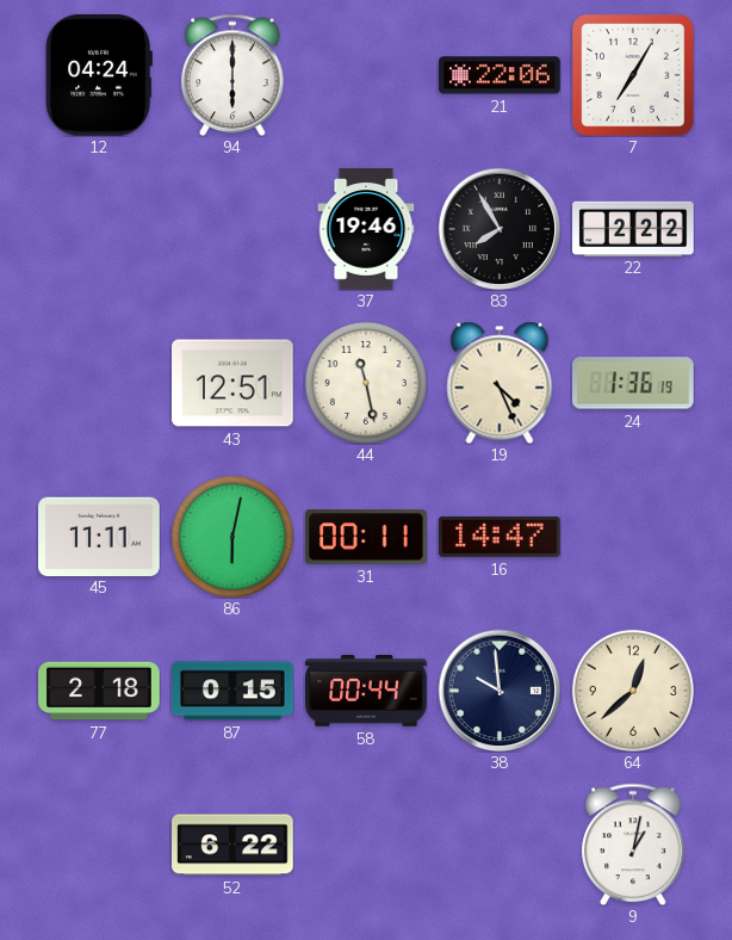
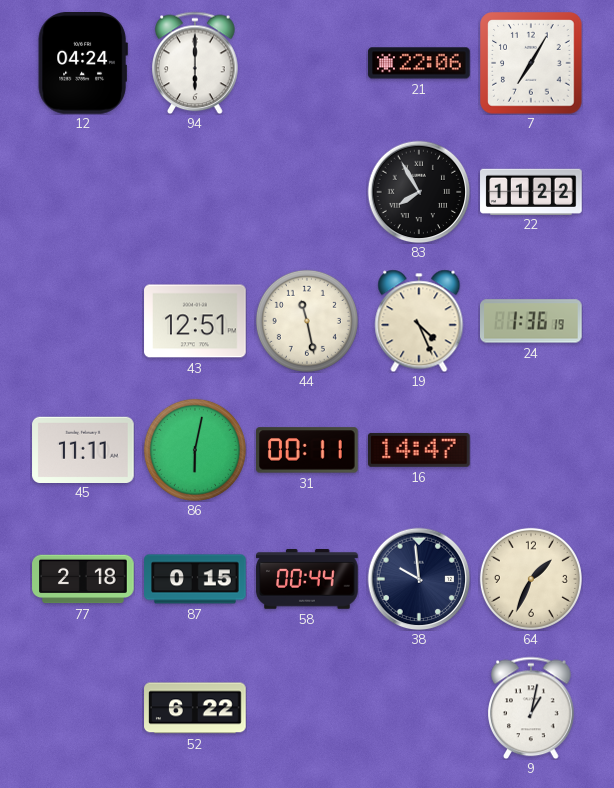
37: 19:46 -> none
22: 2:22 -> 11:22
64: 12:38 -> 1:34
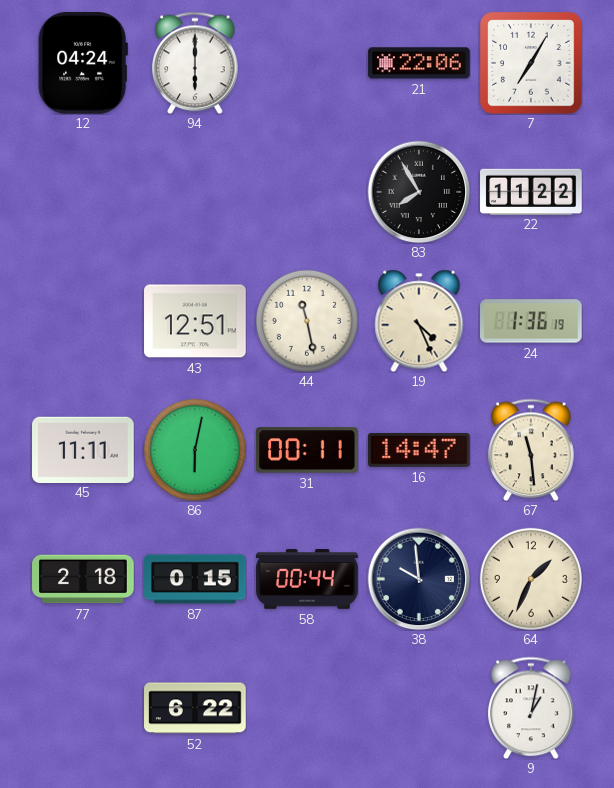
67: none -> 11:29
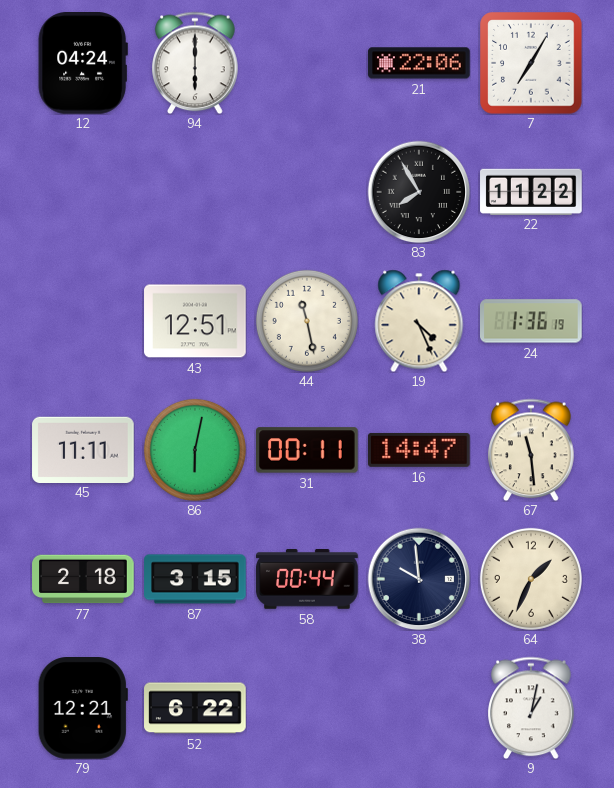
87: 0:15 -> 3:15
79: none -> 12:21
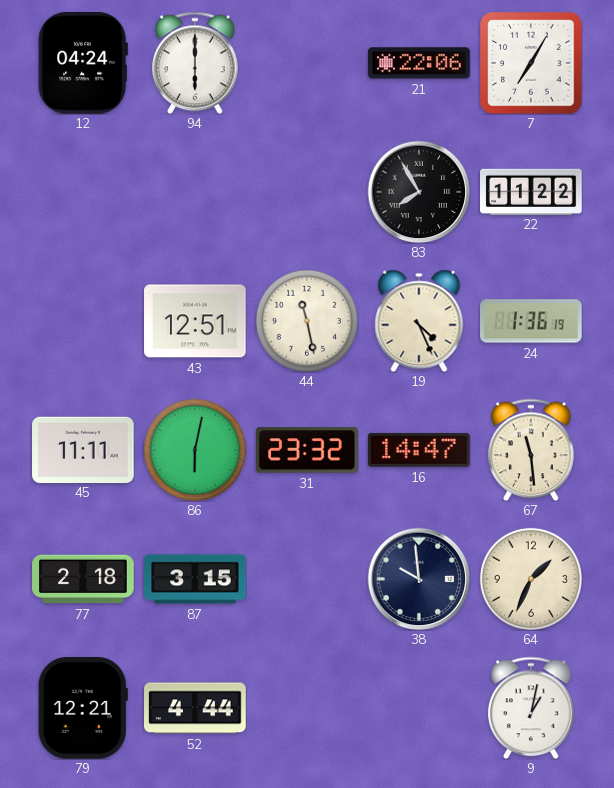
31: 00:11 -> 23:32
58: 00:44 -> none
52: 6:22 -> 4:44
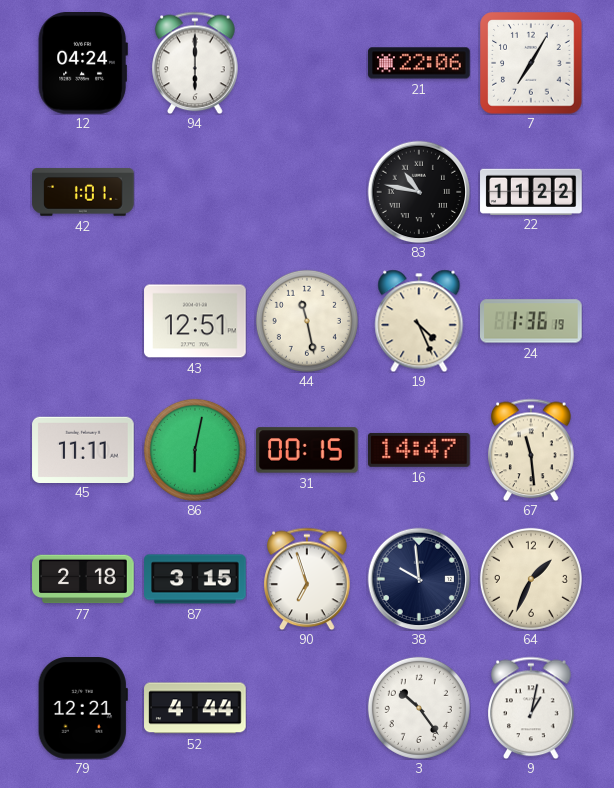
42: none -> 1:01
83: 7:55 -> 10:47
31: 23:32 -> 00:15
90: none -> 6:57
3: none -> 10:24
